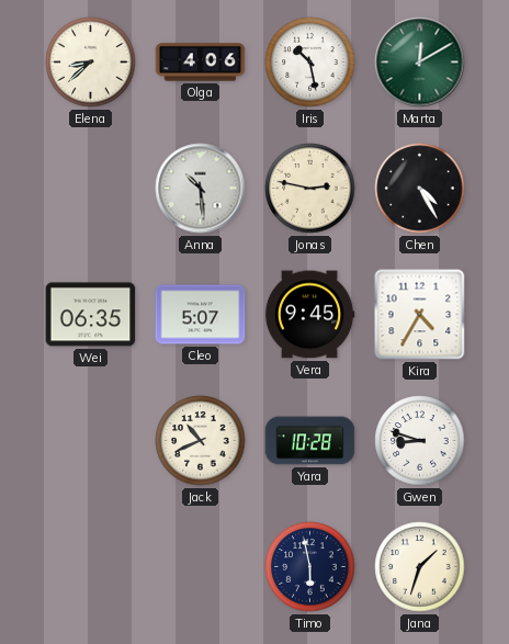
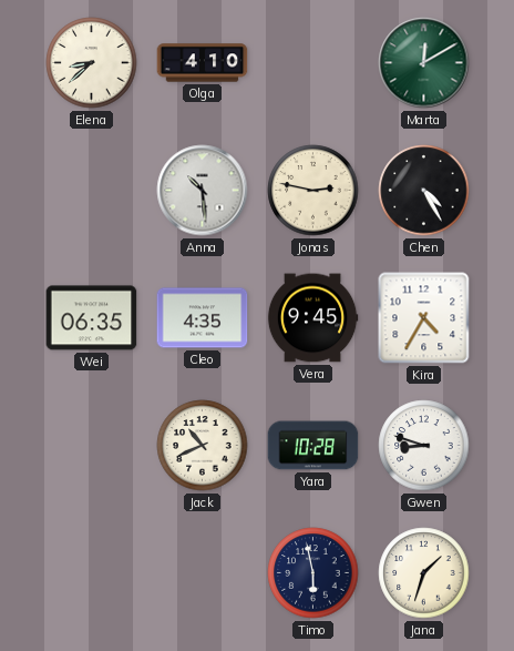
Olga: 4:06 -> 4:10
Iris: 10:28 -> none
Cleo: 5:07 -> 4:35
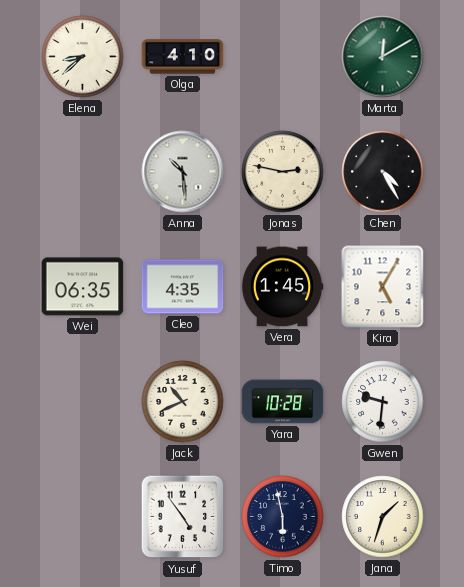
Vera: 9:45 -> 1:45
Kira: 4:35 -> 5:05
Gwen: 8:48 -> 9:31
Yusuf: none -> 4:54
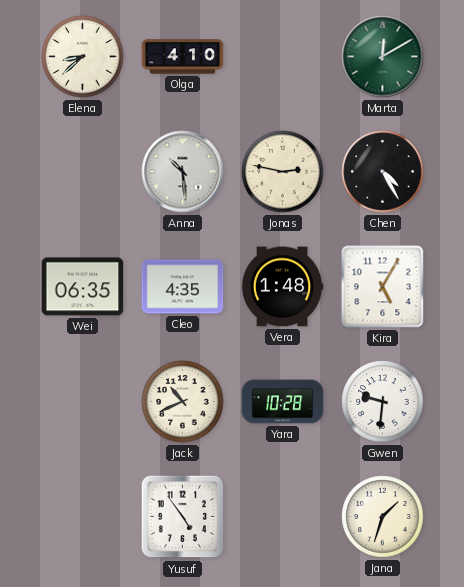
Vera: 1:45 -> 1:48
Timo: 5:58 -> none
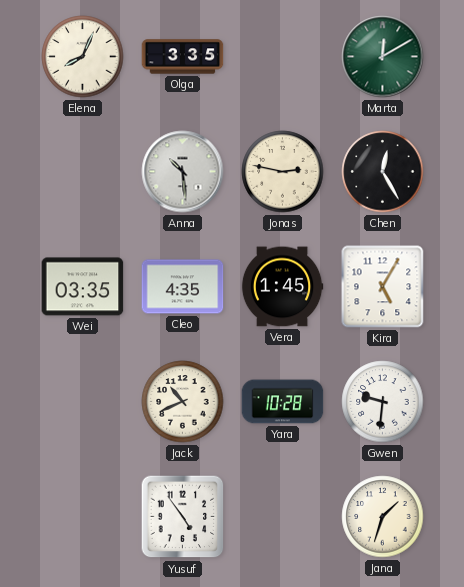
Elena: 8:38 -> 8:04
Olga: 4:10 -> 3:35
Chen: 4:25 -> 12:25
Wei: 06:35 -> 03:35
Vera: 1:48 -> 1:45
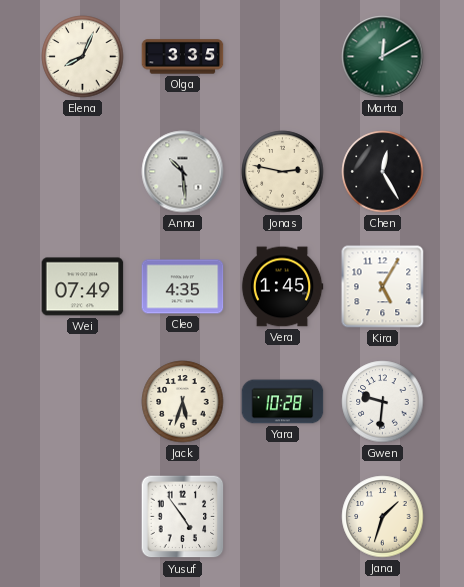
Wei: 03:35 -> 07:49
Jack: 10:41 -> 5:33
